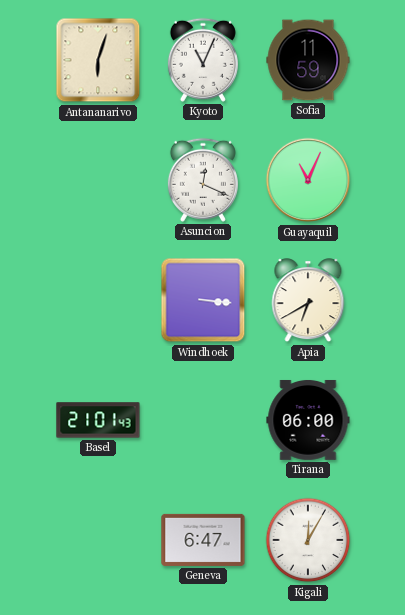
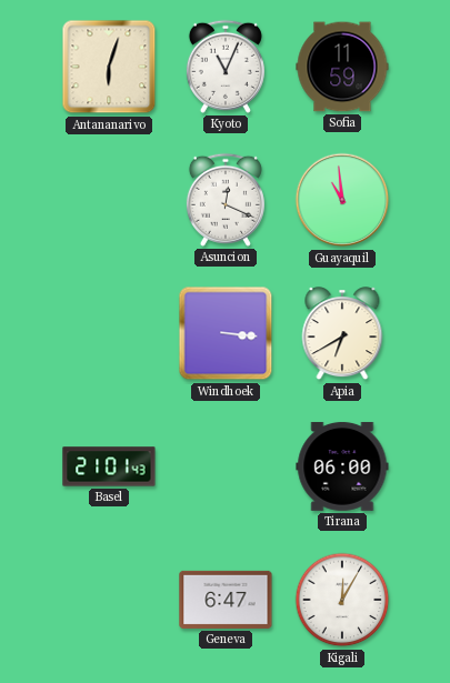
Guayaquil: 11:04 -> 10:59
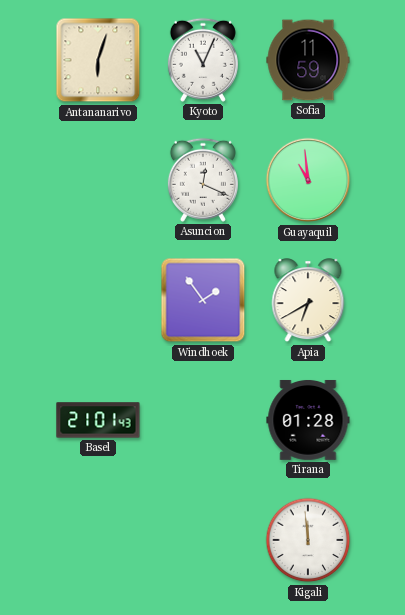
Windhoek: 3:16 -> 1:54
Tirana: 06:00 -> 01:28
Geneva: 6:47 -> none
Kigali: 12:05 -> 11:59
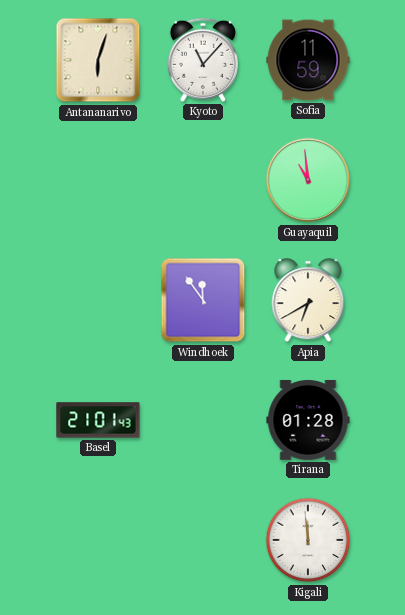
Kyoto: 11:04 -> 11:07
Asuncion: 12:19 -> none
Windhoek: 1:54 -> 11:54
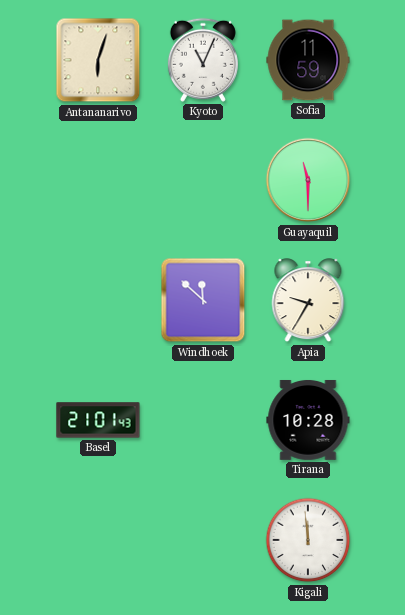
Kyoto: 11:07 -> 11:04
Guayaquil: 10:59 -> 11:30
Windhoek: 11:54 -> 11:52
Apia: 6:40 -> 9:35
Tirana: 01:28 -> 10:28
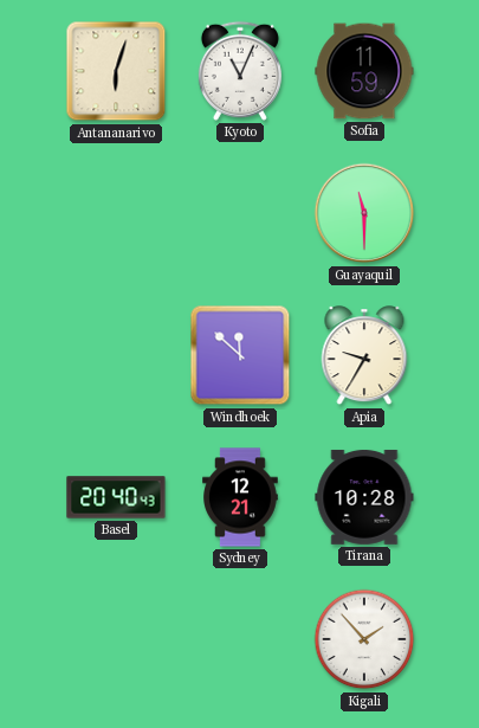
Basel: 21:01 -> 20:40
Sydney: none -> 12:21
Kigali: 11:59 -> 1:53
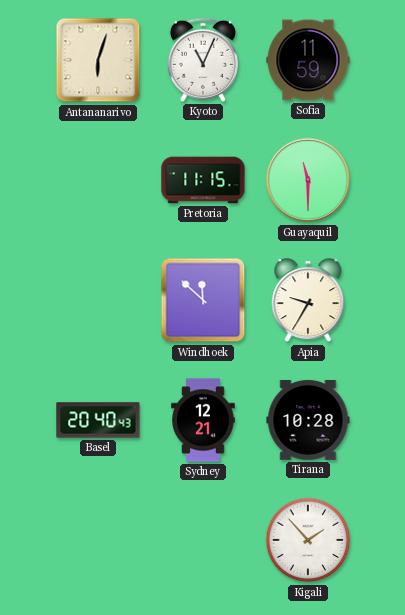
Pretoria: none -> 11:15
